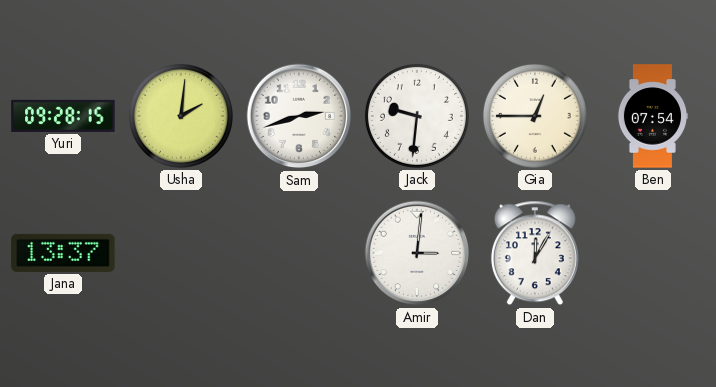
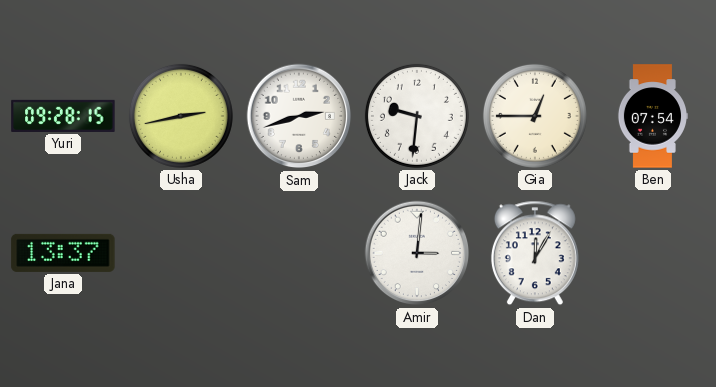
Usha: 2:01 -> 2:43
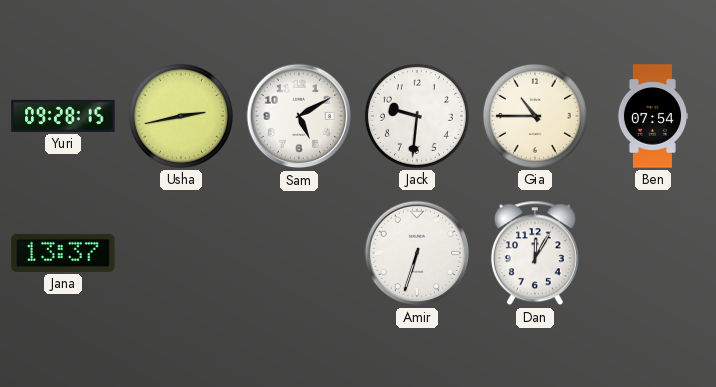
Sam: 2:42 -> 5:10
Gia: 12:45 -> 10:45
Amir: 3:01 -> 6:33
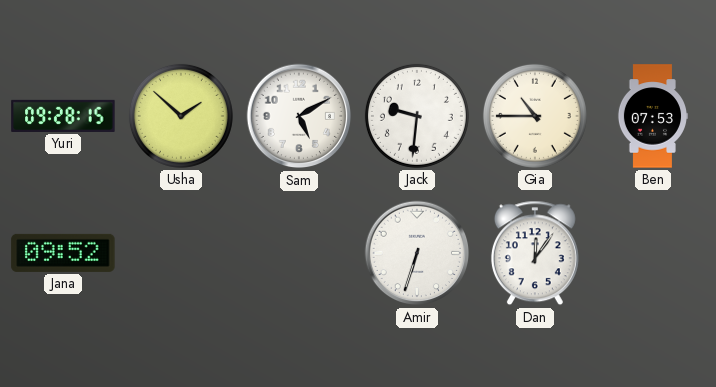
Usha: 2:43 -> 1:52
Ben: 07:54 -> 07:53
Jana: 13:37 -> 09:52
Dan: 12:05 -> 12:06
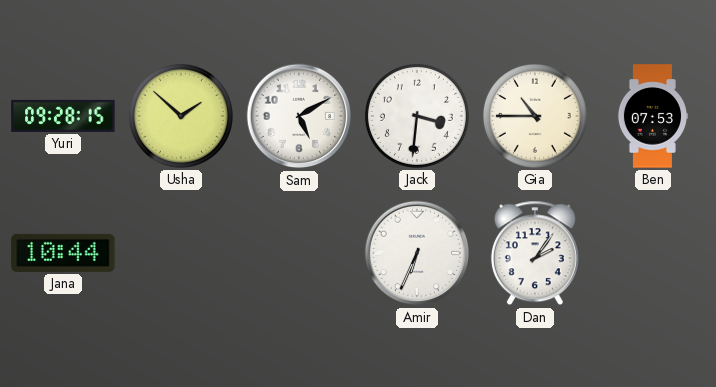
Jack: 9:31 -> 3:31
Jana: 09:52 -> 10:44
Amir: 6:33 -> 6:34
Dan: 12:06 -> 2:06
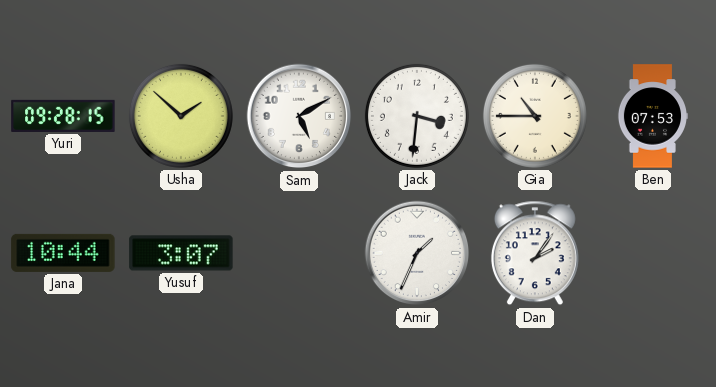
Yusuf: none -> 3:07
Amir: 6:34 -> 1:34
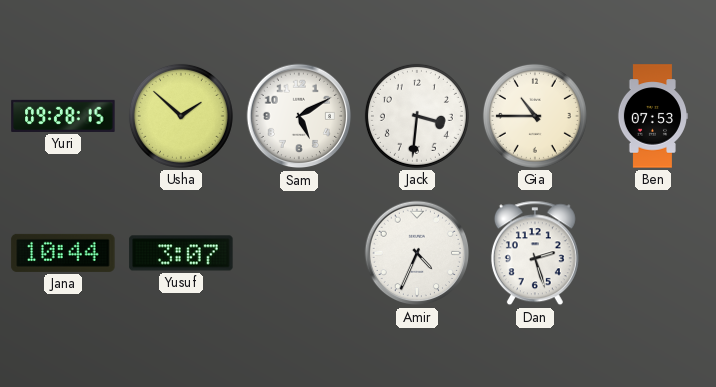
Amir: 1:34 -> 4:34
Dan: 2:06 -> 2:27
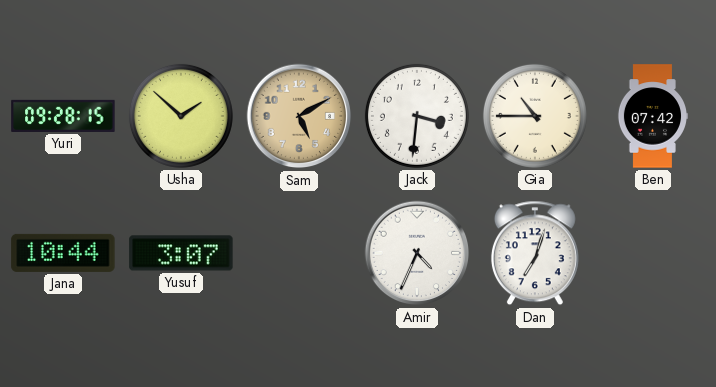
Sam dial: white -> champagne
Ben: 07:53 -> 07:42
Dan: 2:27 -> 7:03
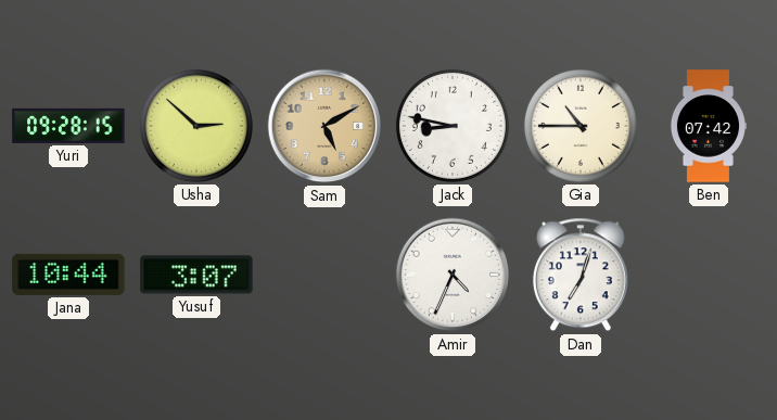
Usha: 1:52 -> 2:52
Jack: 3:31 -> 8:47
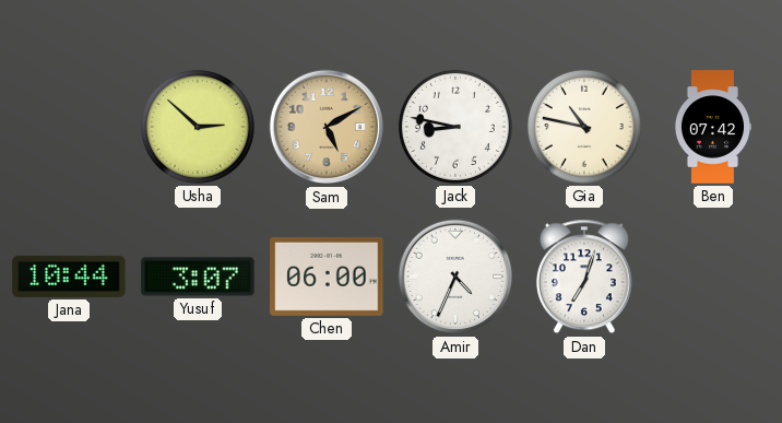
Yuri: 09:28 -> none
Gia: 10:45 -> 10:47
Chen: none -> 06:00
